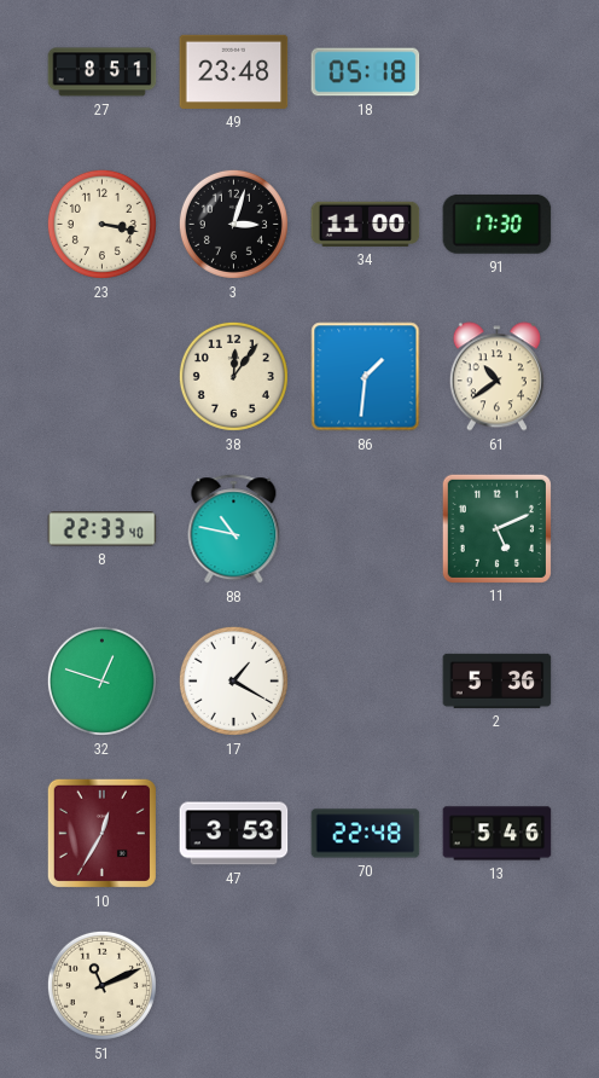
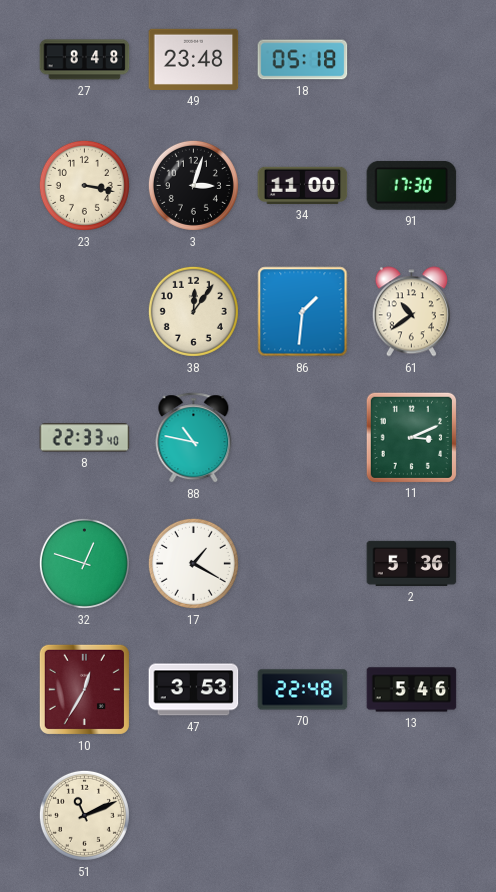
27: 8:51 -> 8:48
11: 5:11 -> 3:11
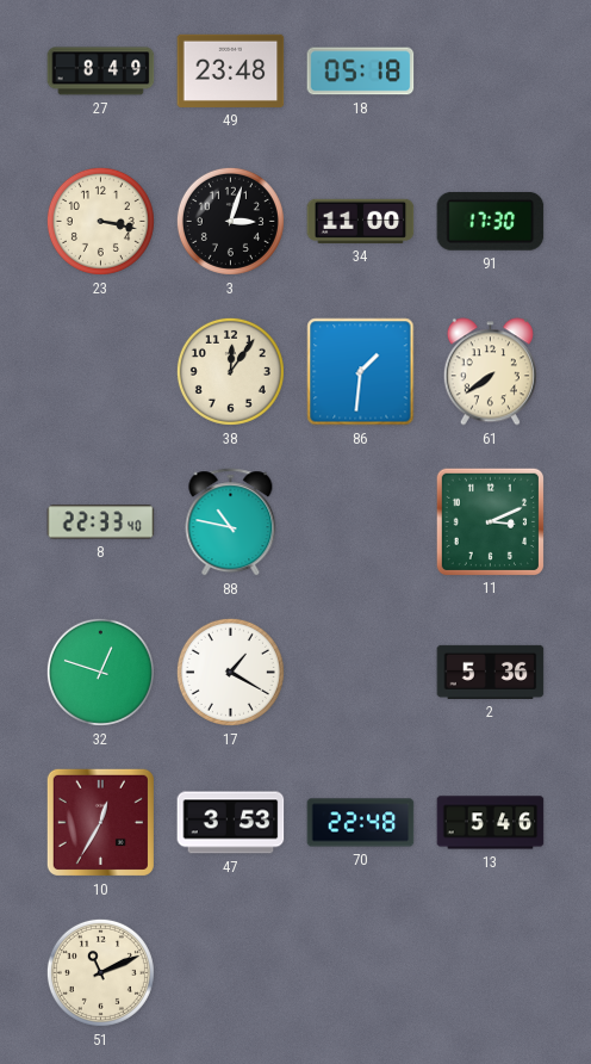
27: 8:48 -> 8:49
61: 10:39 -> 7:39
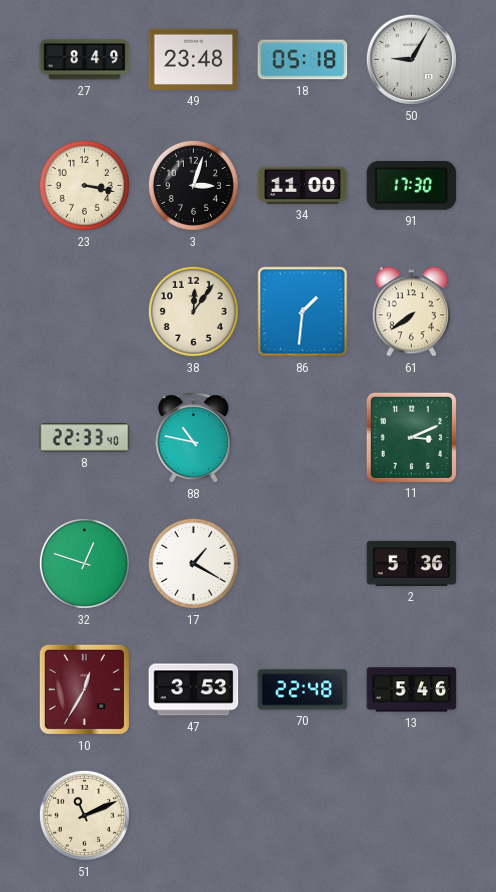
50: none -> 9:05
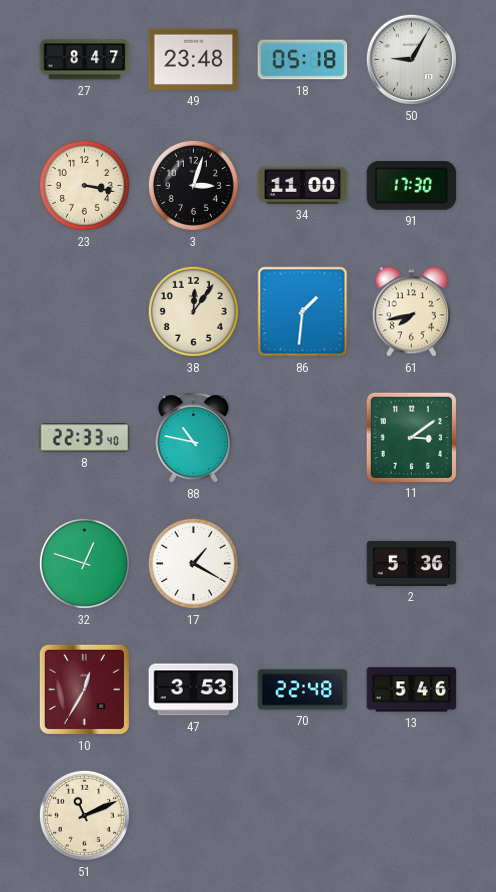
27: 8:49 -> 8:47
61: 7:39 -> 7:43
11: 3:11 -> 3:09
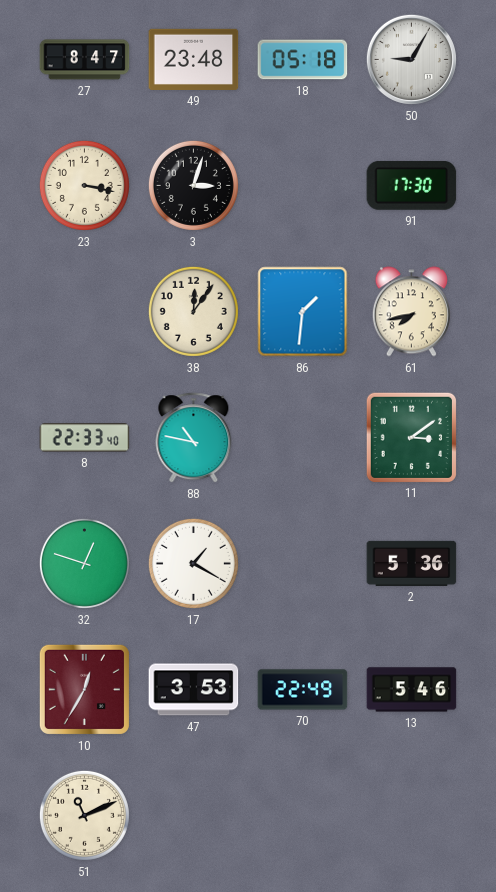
34: 11:00 -> none
70: 22:48 -> 22:49
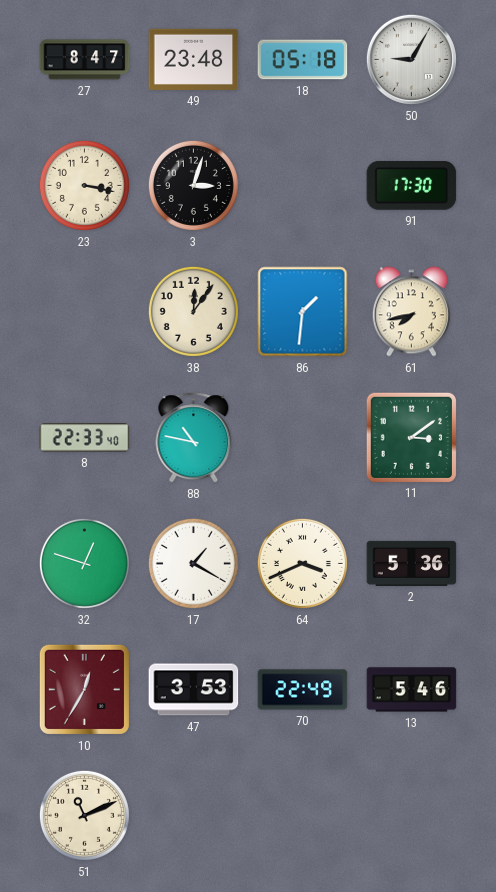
64: none -> 3:41
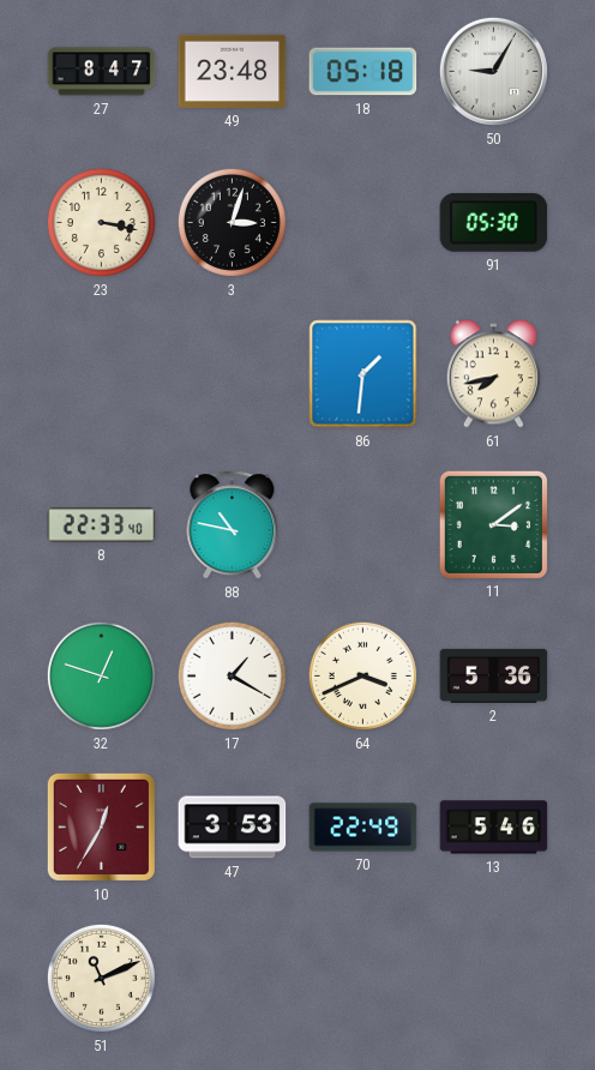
91: 17:30 -> 05:30
38: 12:06 -> none
